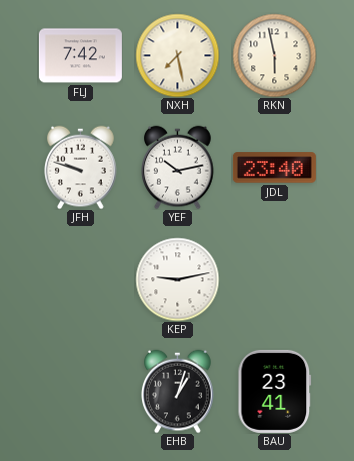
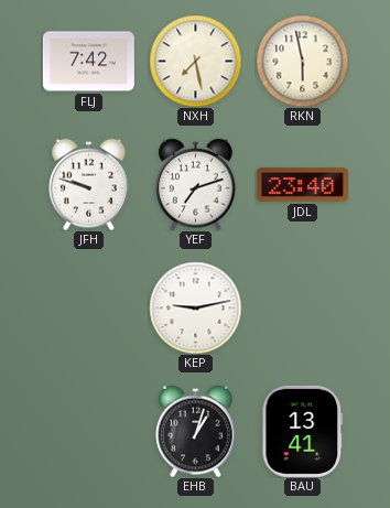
YEF: 10:13 -> 7:12
BAU: 23:41 -> 13:41
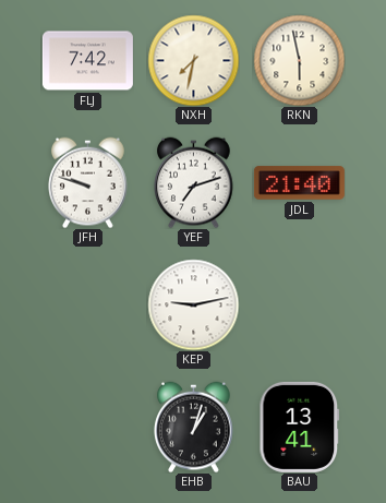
NXH: 7:28 -> 7:32
JDL: 23:40 -> 21:40
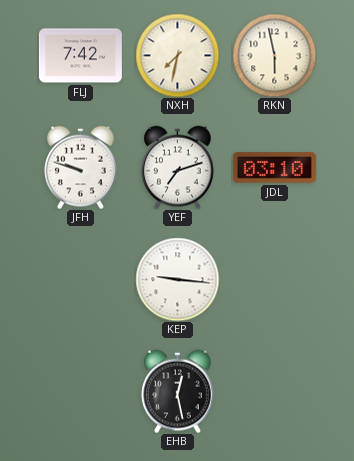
JDL: 21:40 -> 03:10
KEP: 9:13 -> 9:16
EHB: 1:03 -> 12:28
BAU: 13:41 -> none
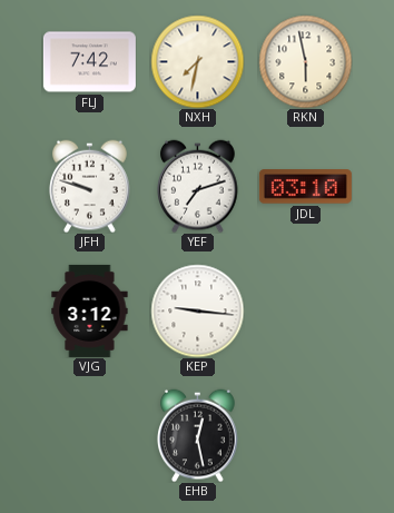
VJG: none -> 3:12
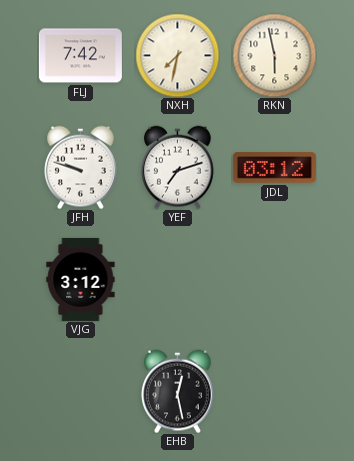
JDL: 03:10 -> 03:12
KEP: 9:16 -> none
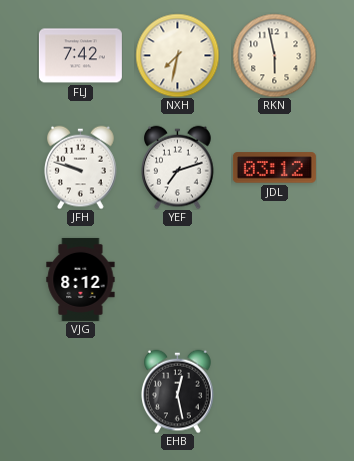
VJG: 3:12 -> 8:12
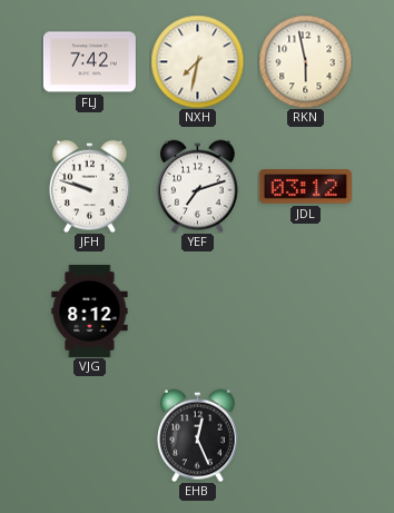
EHB: 12:28 -> 12:26
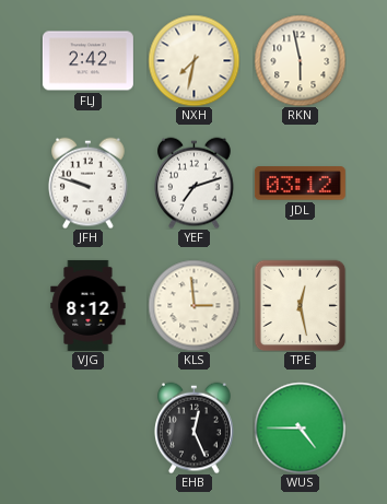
FLJ: 7:42 -> 2:42
KLS: none -> 2:59
TPE: none -> 12:28
WUS: none -> 4:45
